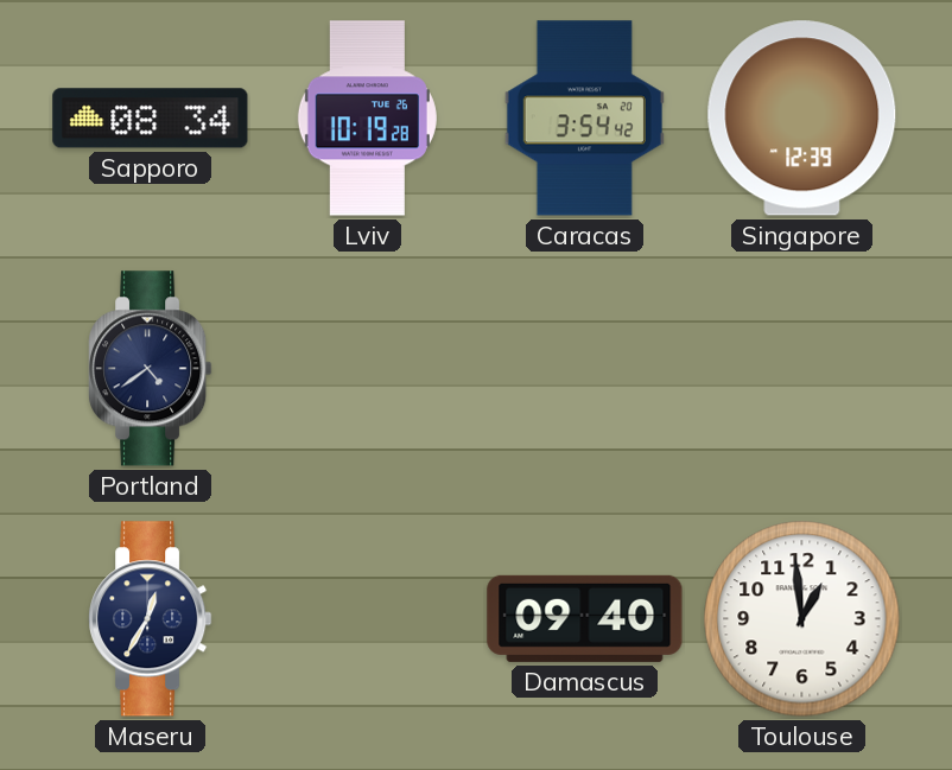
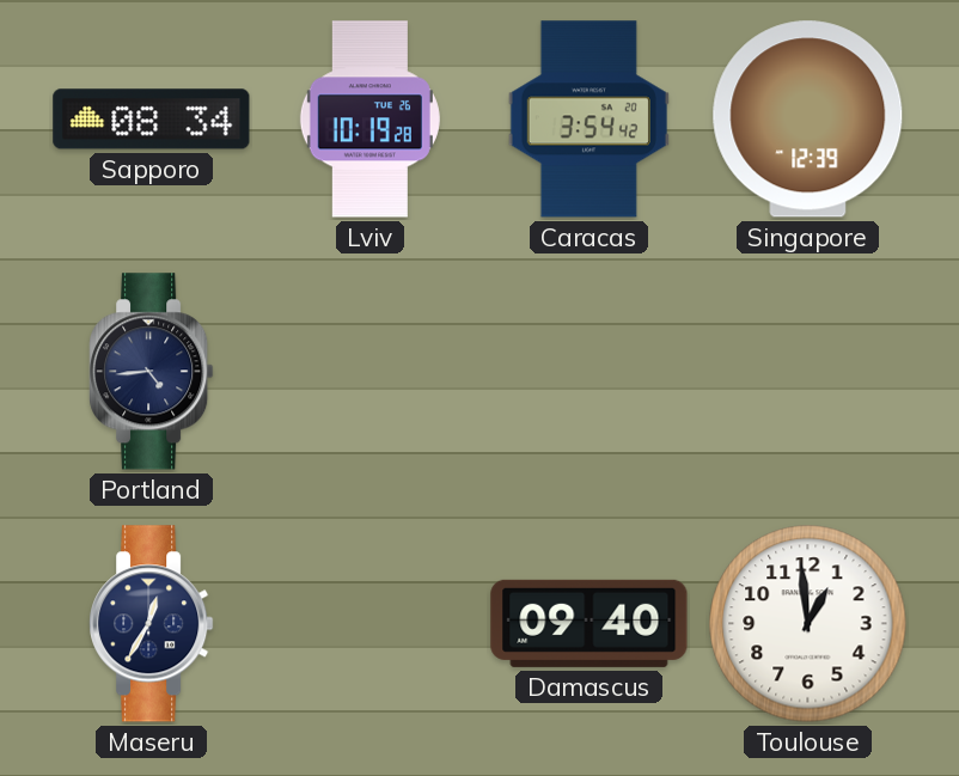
Portland: 4:39 -> 4:44
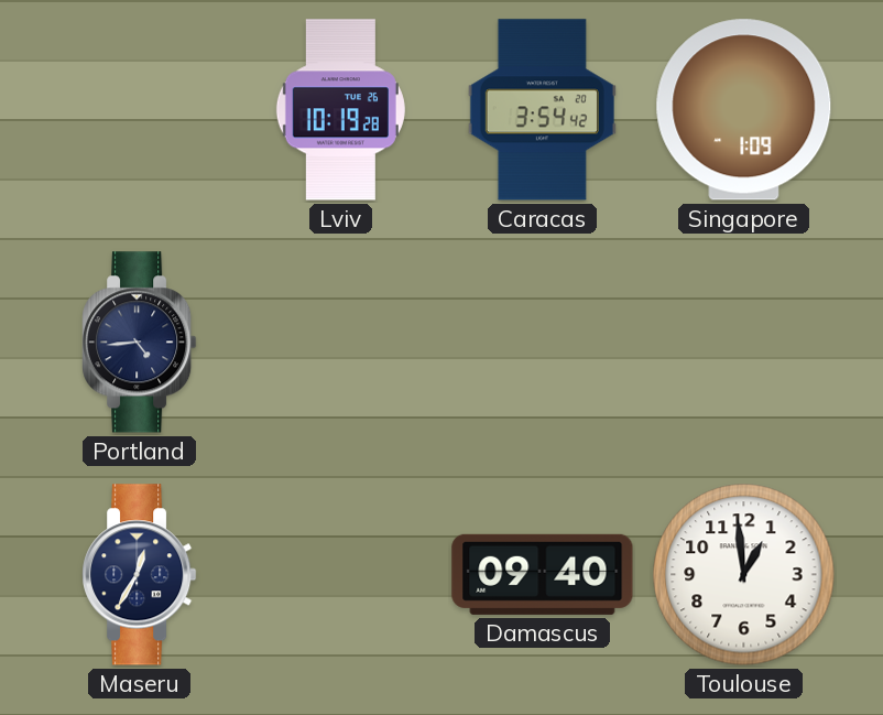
Sapporo: 08:34 -> none
Singapore: 12:39 -> 1:09
